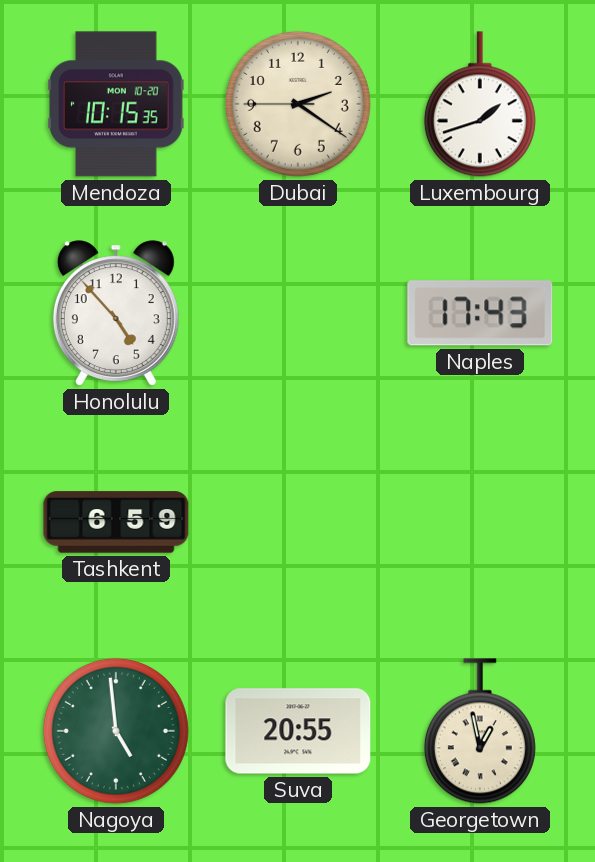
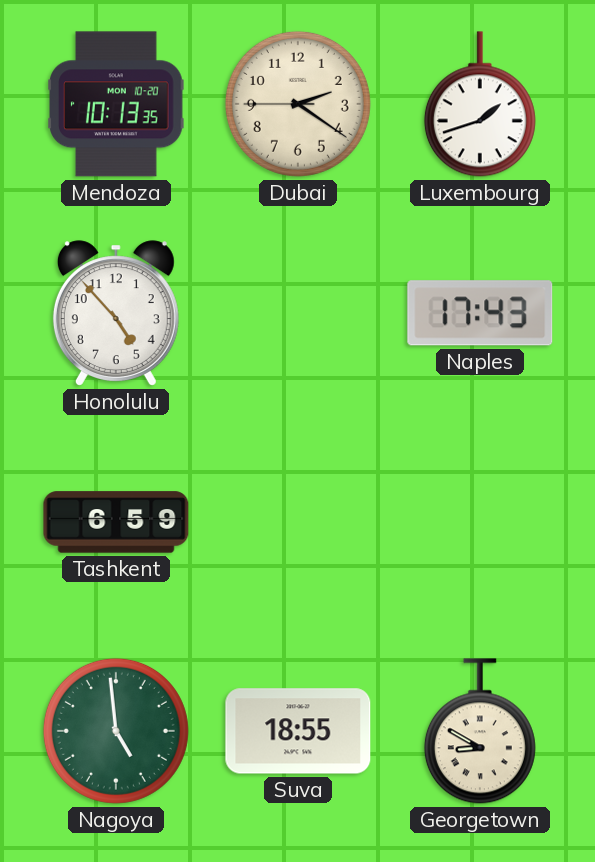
Mendoza: 10:15 -> 10:13
Suva: 20:55 -> 18:55
Georgetown: 12:58 -> 8:50
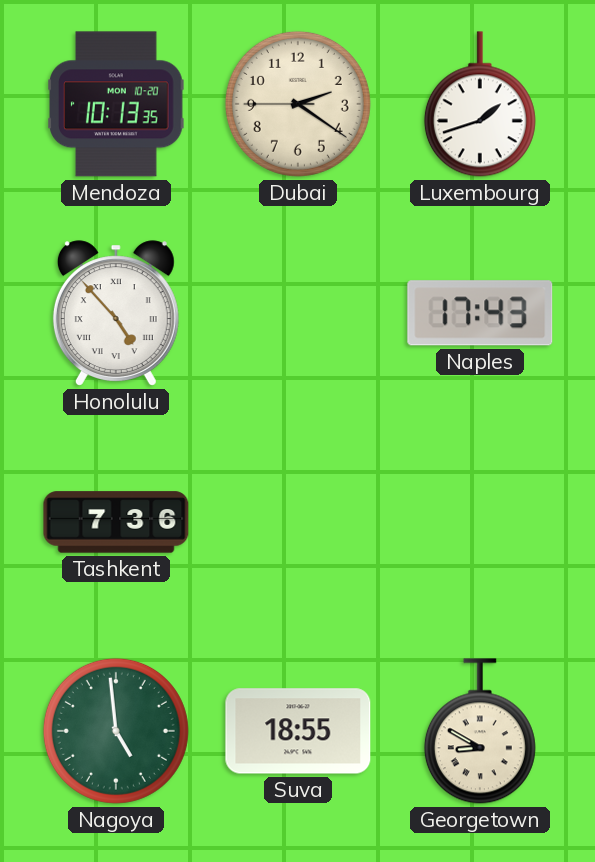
Honolulu numerals: Arabic -> Roman
Tashkent: 6:59 -> 7:36
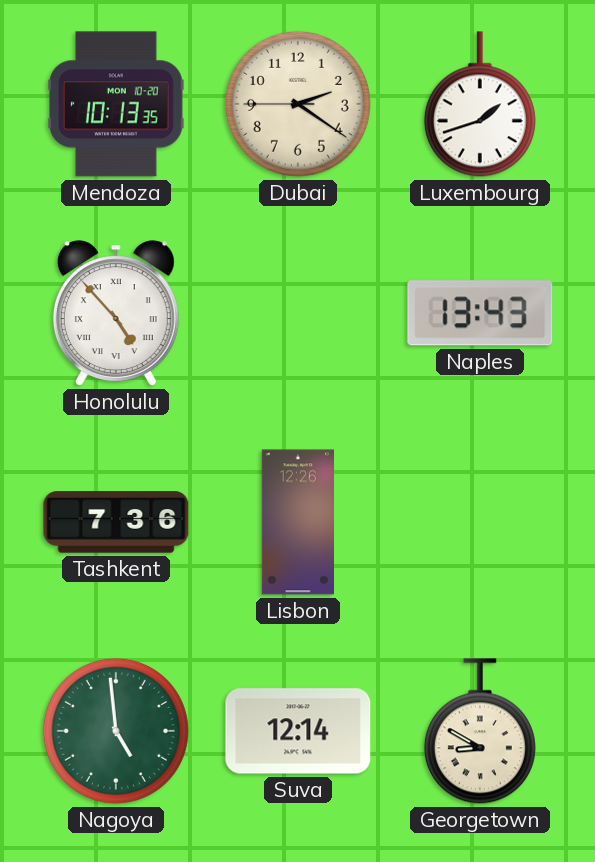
Naples: 17:43 -> 13:43
Lisbon: none -> 12:26
Suva: 18:55 -> 12:14
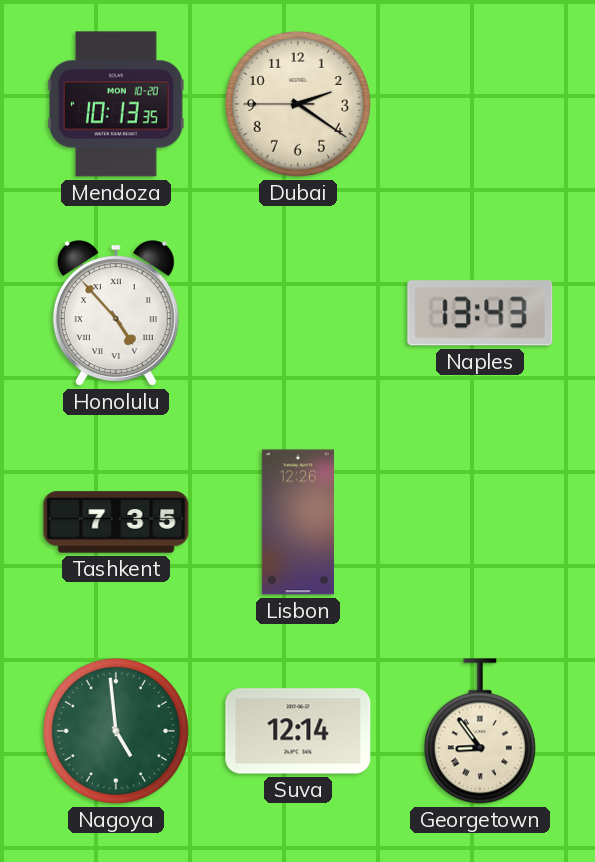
Luxembourg: 1:42 -> none
Tashkent: 7:36 -> 7:35
Georgetown: 8:50 -> 8:54
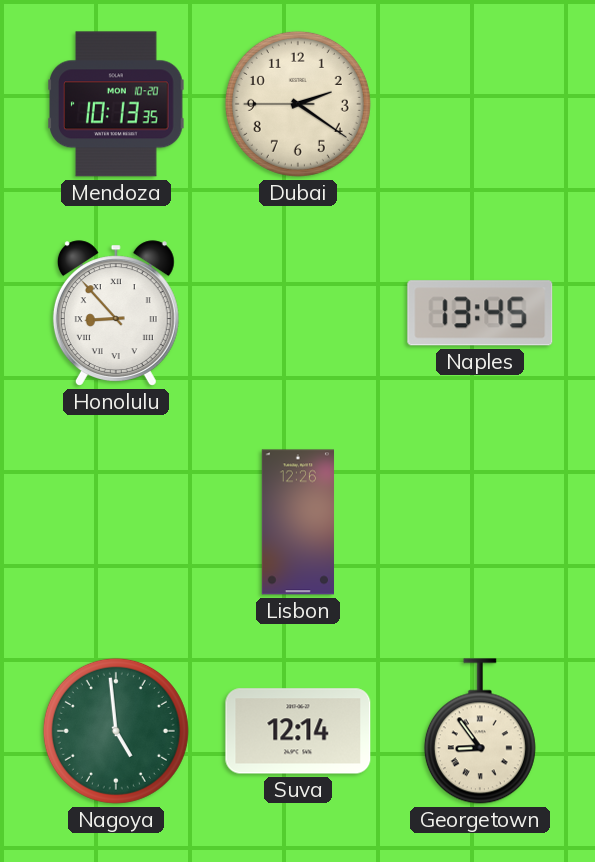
Honolulu: 4:53 -> 8:53
Naples: 13:43 -> 13:45
Tashkent: 7:35 -> none
